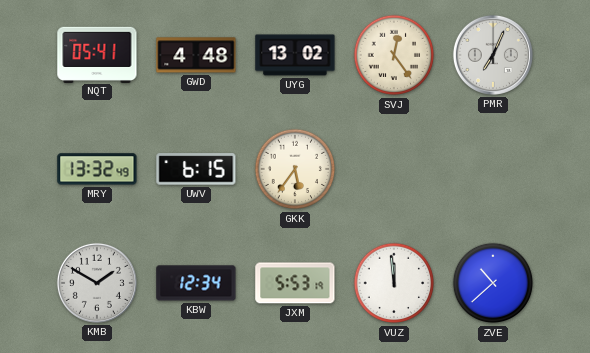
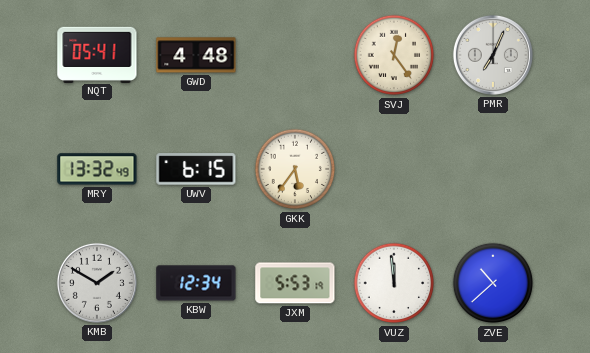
UYG: 13:02 -> none
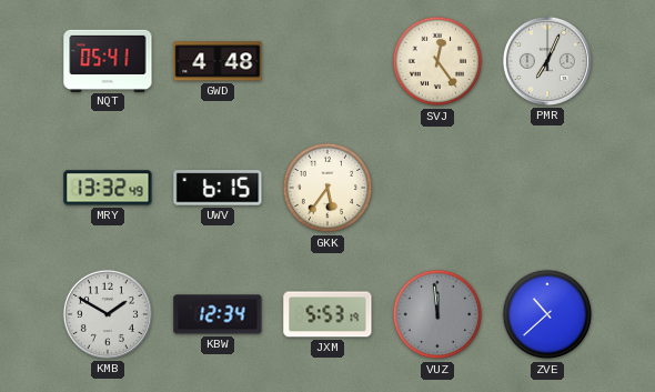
VUZ dial: white -> grey
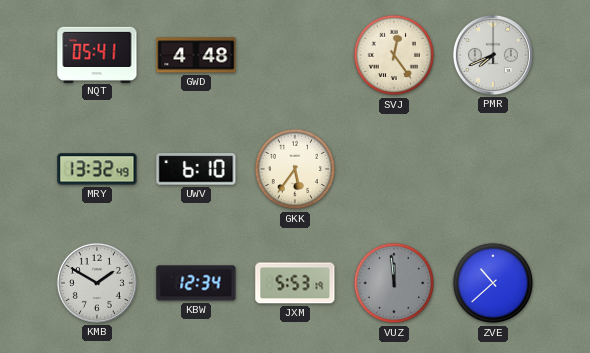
PMR: 7:04 -> 7:41
UWV: 6:15 -> 6:10
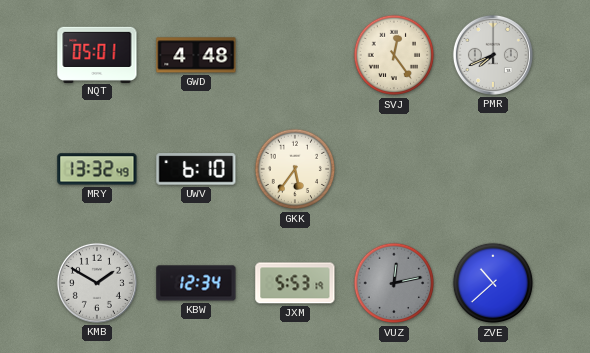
NQT: 05:41 -> 05:01
VUZ: 11:59 -> 12:13
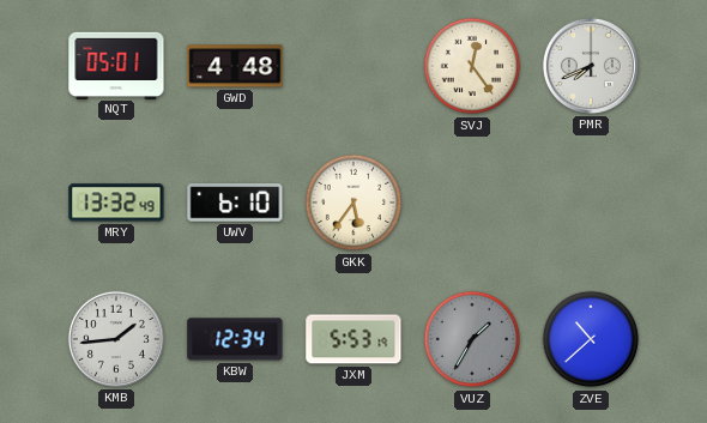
KMB: 1:50 -> 1:44
VUZ: 12:13 -> 1:35
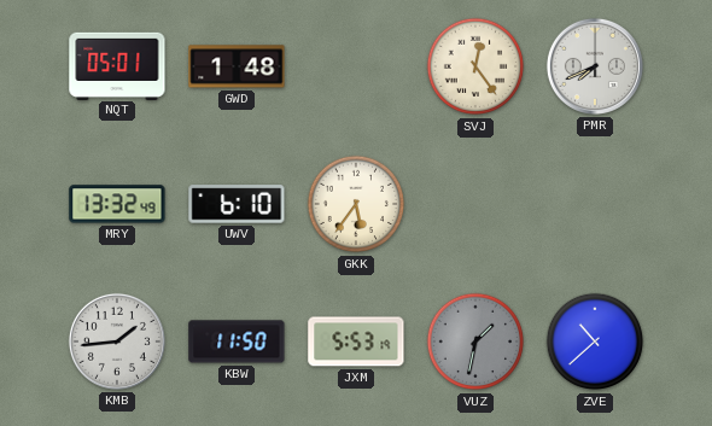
GWD: 4:48 -> 1:48
KBW: 12:34 -> 11:50
VUZ: 1:35 -> 1:32
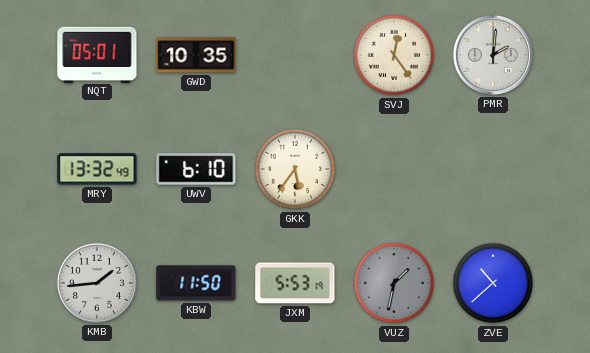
GWD: 1:48 -> 10:35
PMR: 7:41 -> 2:01
